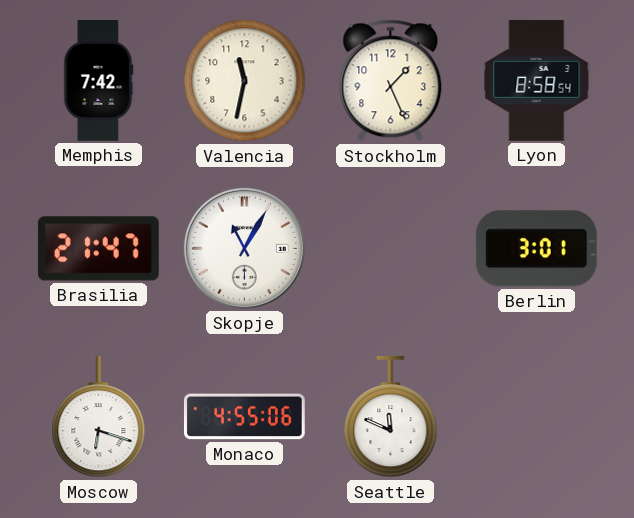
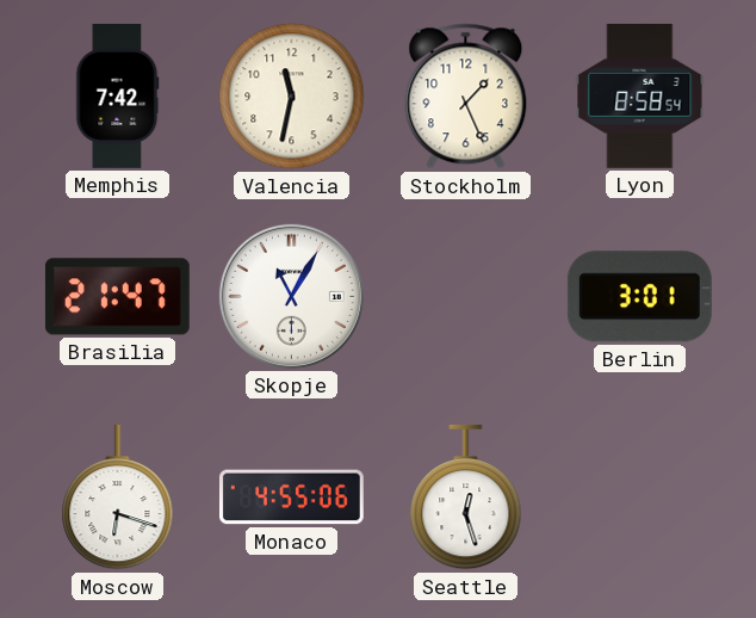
Seattle: 11:49 -> 12:27
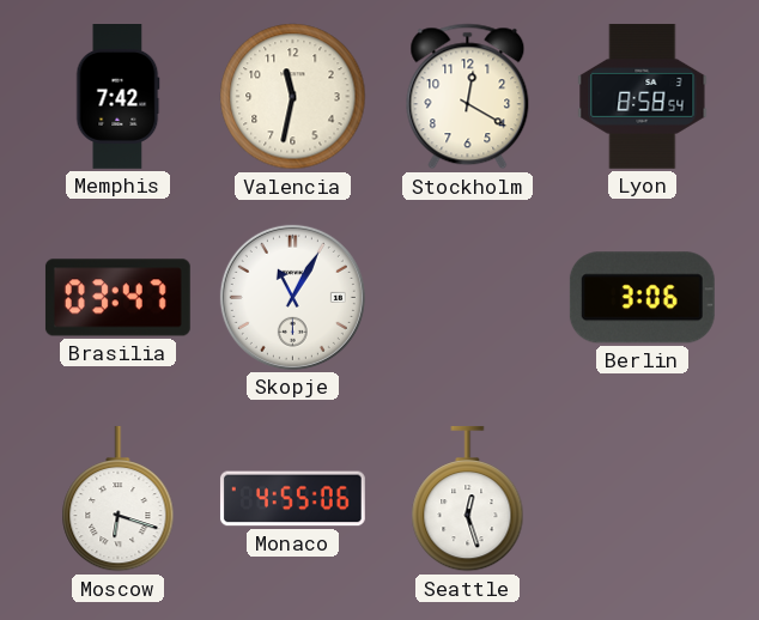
Stockholm: 1:26 -> 12:20
Brasilia: 21:47 -> 03:47
Berlin: 3:01 -> 3:06
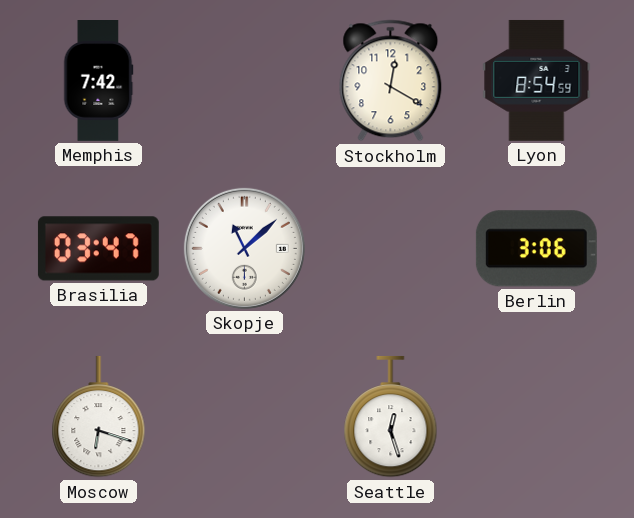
Valencia: 11:32 -> none
Lyon: 8:58 -> 8:54
Skopje: 11:05 -> 11:08
Monaco: 4:55 -> none
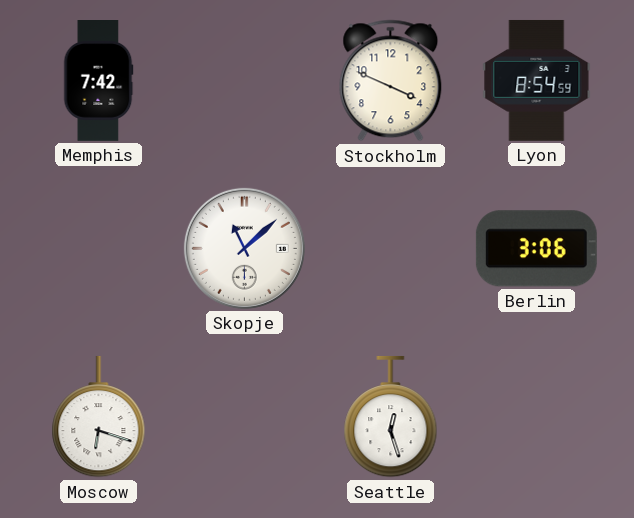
Stockholm: 12:20 -> 3:49
Brasilia: 03:47 -> none
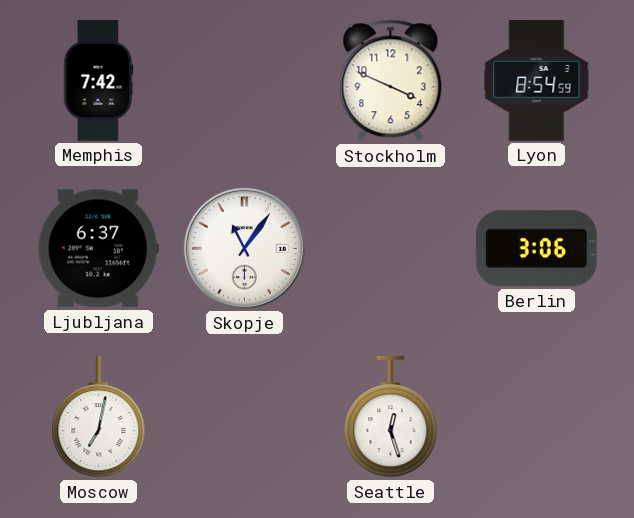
Ljubljana: none -> 6:37
Skopje: 11:08 -> 11:06
Moscow: 6:18 -> 7:02
